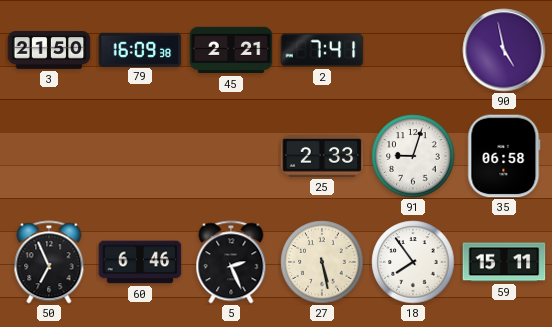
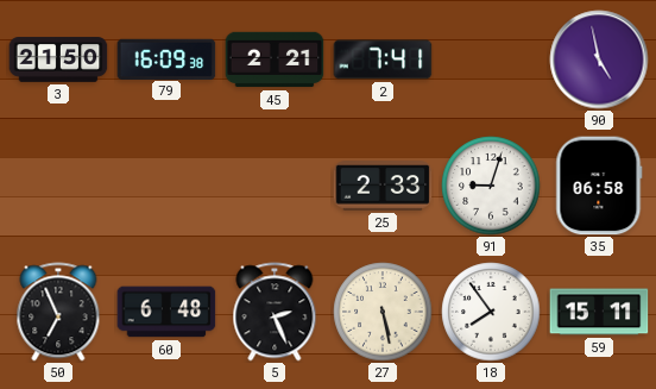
60: 6:46 -> 6:48
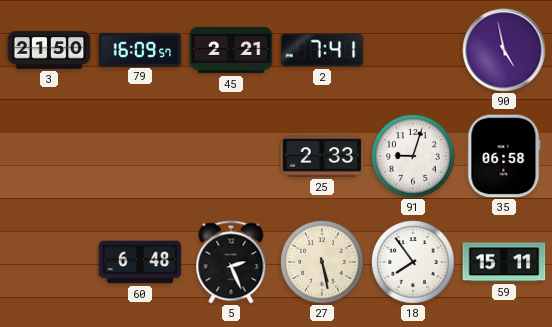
79: 16:09:38 -> 16:09:57
50: 6:56 -> none
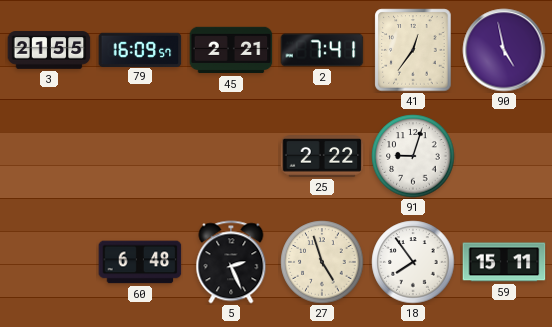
3: 21:50 -> 21:55
41: none -> 12:36
25: 2:33 -> 2:22
35: 06:58 -> none
27: 5:28 -> 4:57
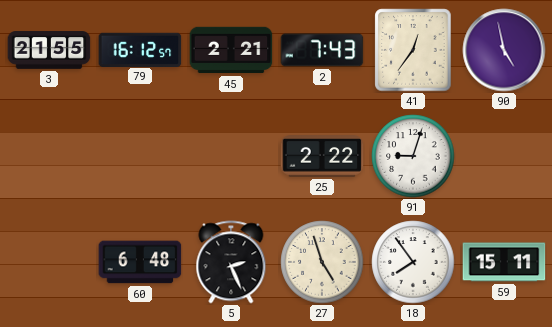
79: 16:09 -> 16:12
2: 7:41 -> 7:43
